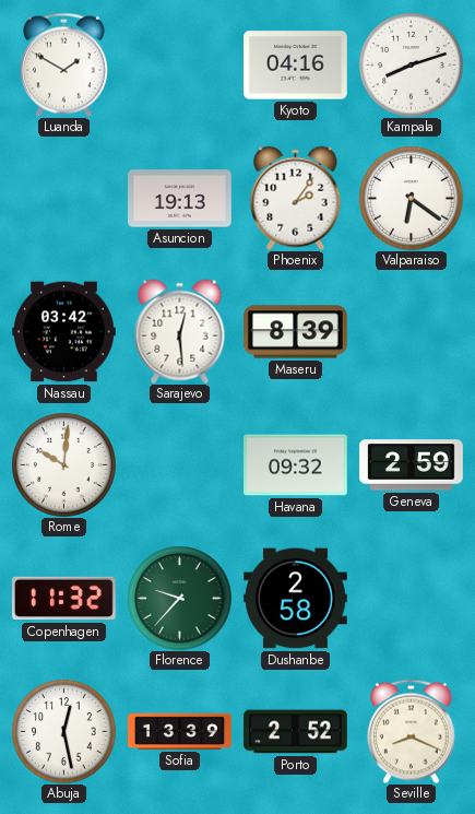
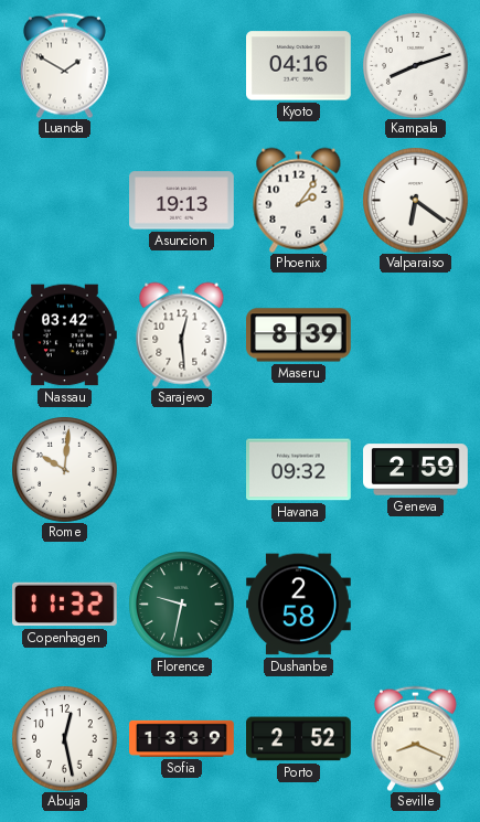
Florence: 9:37 -> 9:32
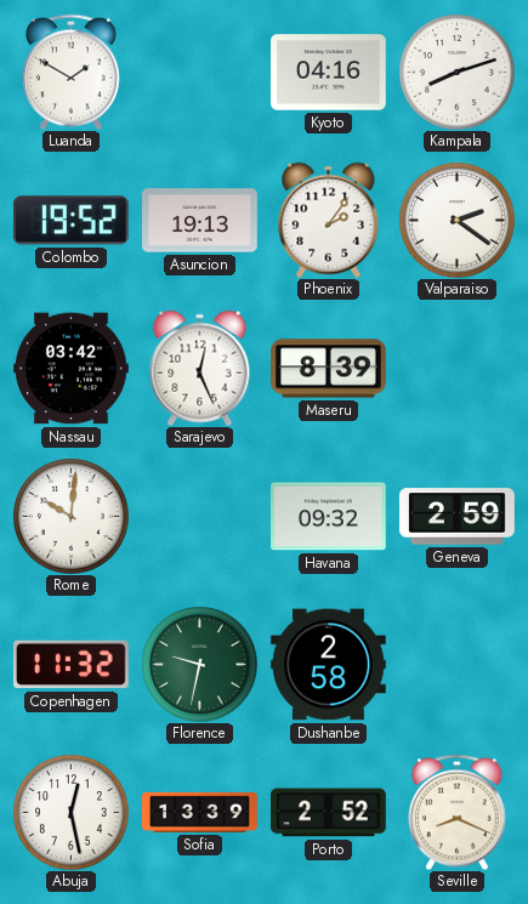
Colombo: none -> 19:52
Valparaiso: 6:21 -> 2:21
Sarajevo: 12:29 -> 12:26
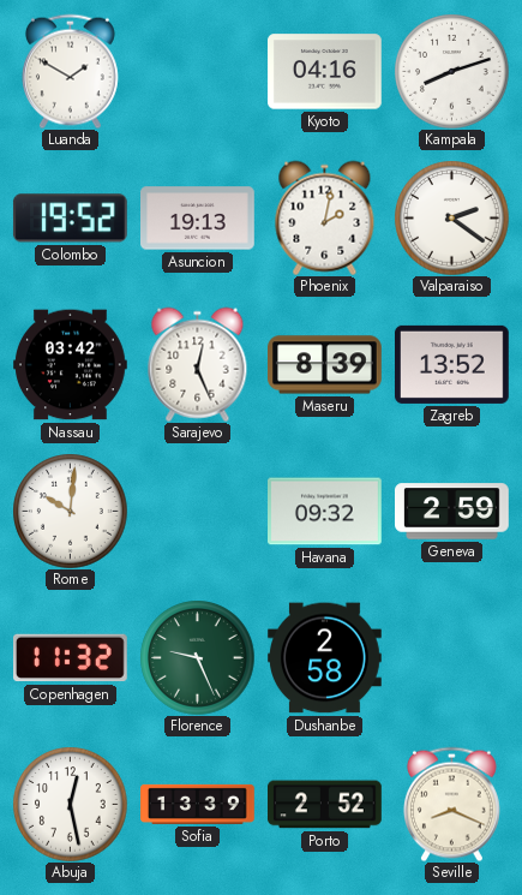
Phoenix: 2:06 -> 2:02
Zagreb: none -> 13:52
Florence: 9:32 -> 9:26
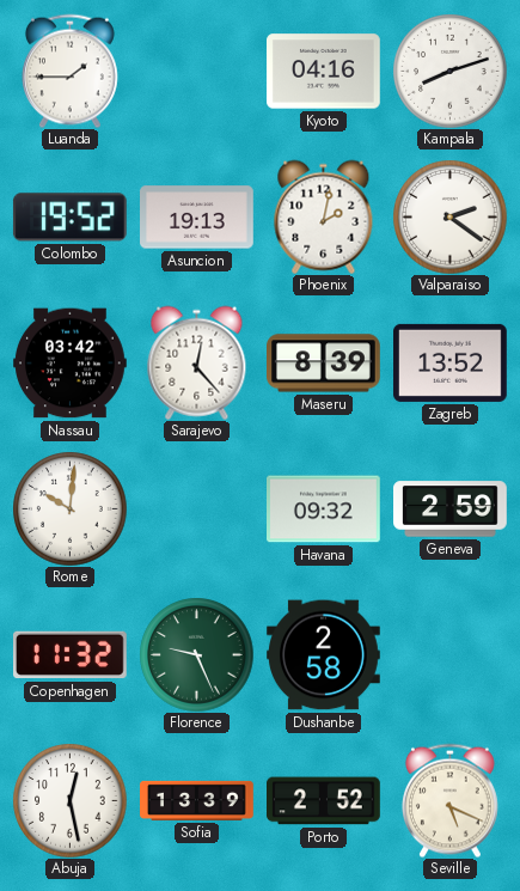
Luanda: 1:50 -> 1:45
Sarajevo: 12:26 -> 12:23
Seville: 8:19 -> 5:19
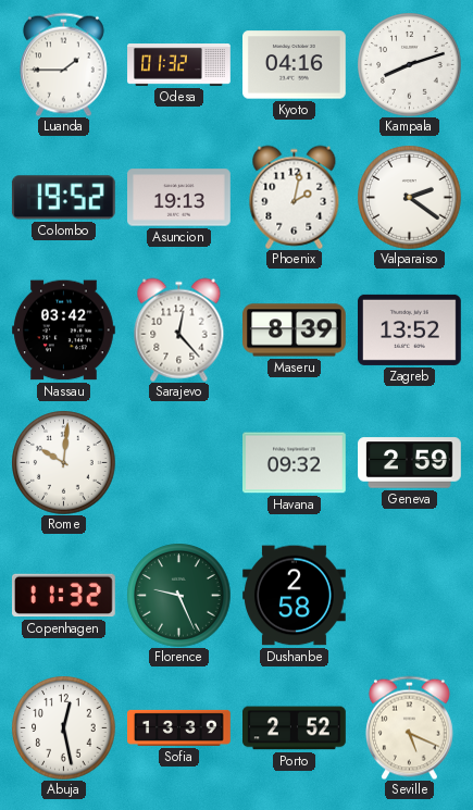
Odesa: none -> 01:32
